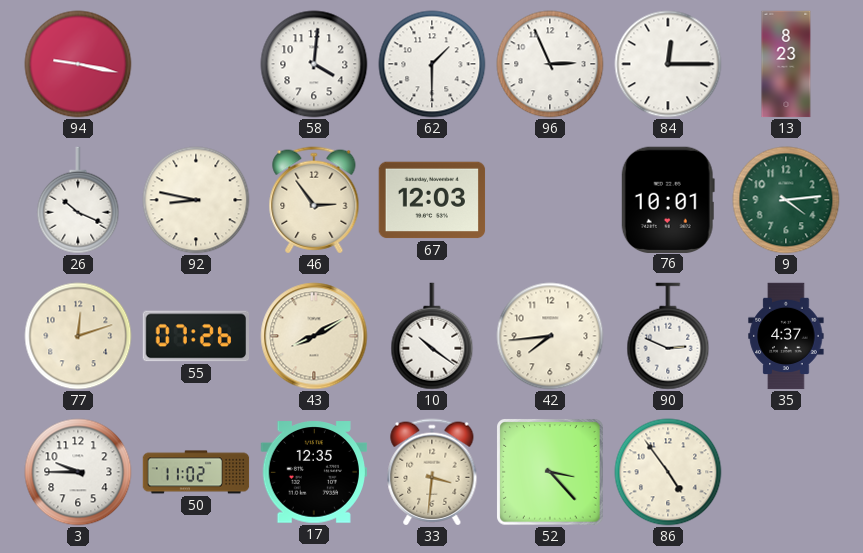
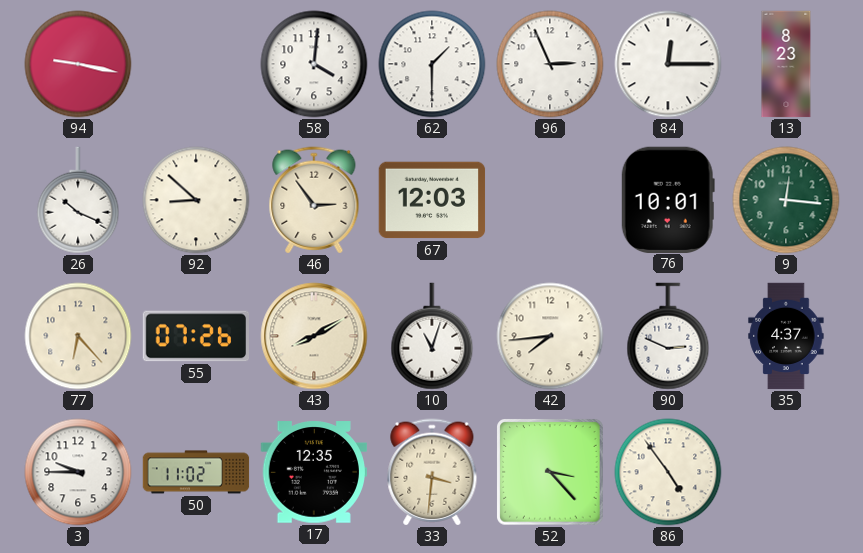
92: 8:47 -> 8:52
9: 4:14 -> 12:16
77: 12:12 -> 6:23
10: 10:21 -> 11:03
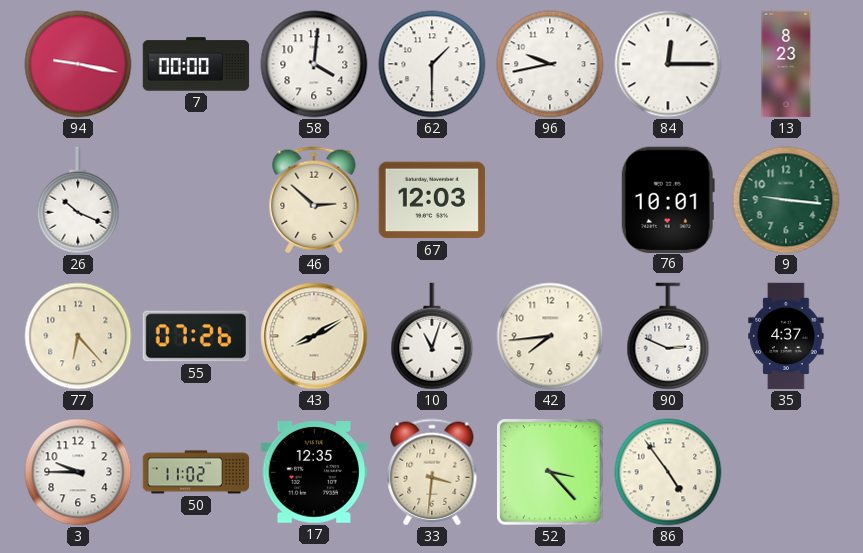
7: none -> 00:00
96: 2:56 -> 9:43
92: 8:52 -> none
46: 2:54 -> 2:52
9: 12:16 -> 9:16
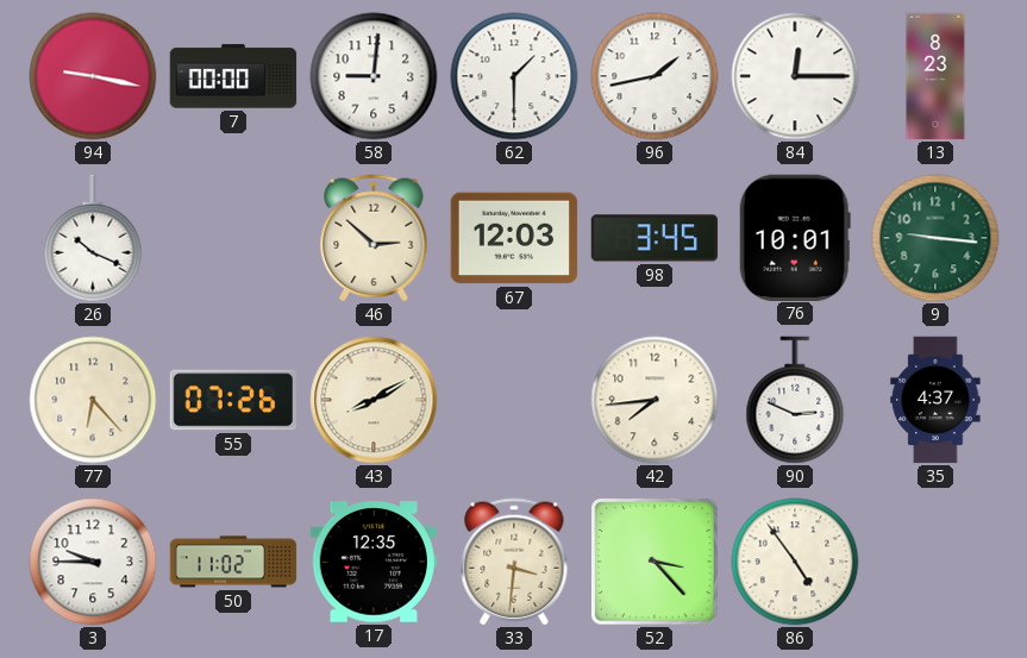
58: 4:01 -> 9:01
96: 9:43 -> 1:43
98: none -> 3:45
10: 11:03 -> none
